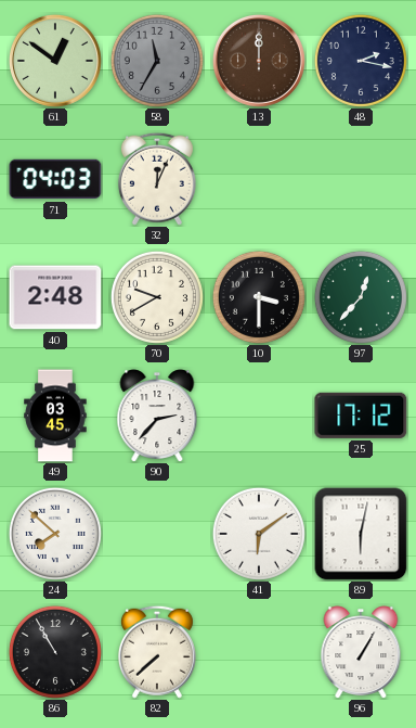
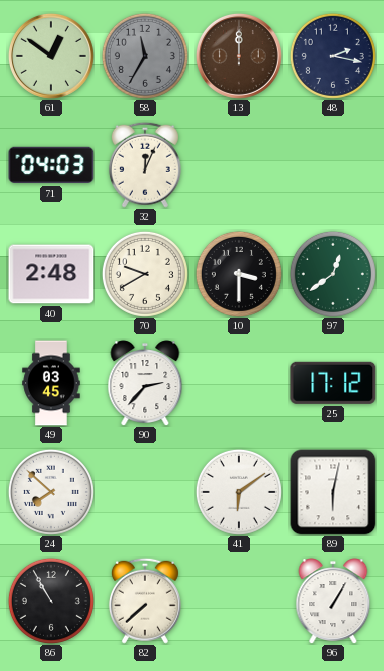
97: 12:37 -> 12:39
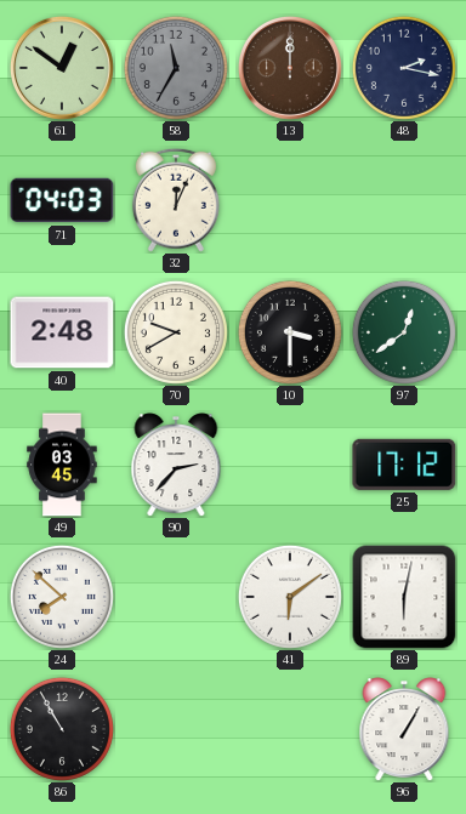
82: 7:38 -> none
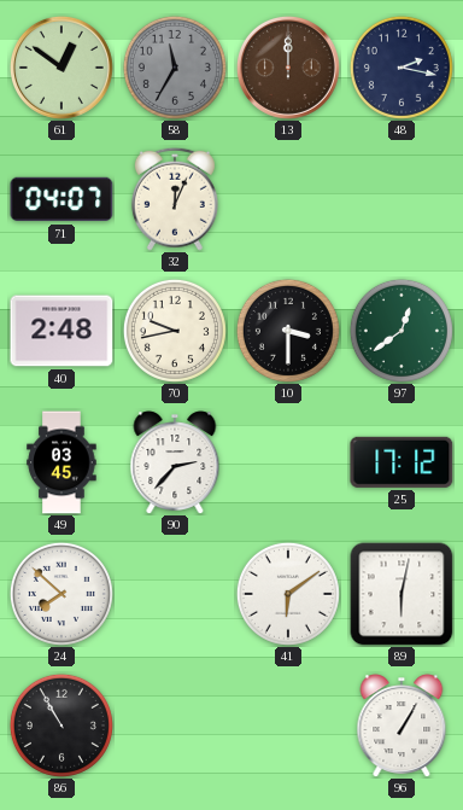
71: 04:03 -> 04:07
70: 9:40 -> 9:43
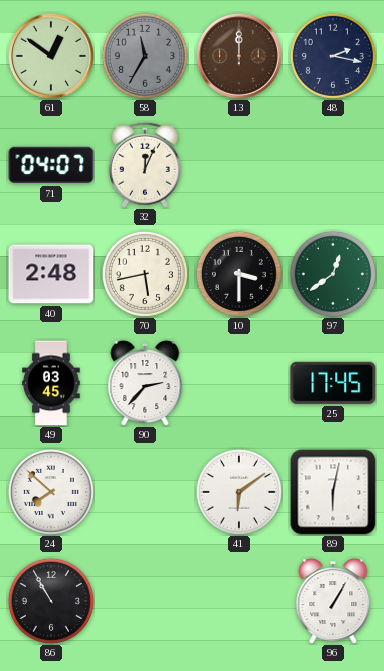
70: 9:43 -> 5:43
25: 17:12 -> 17:45
